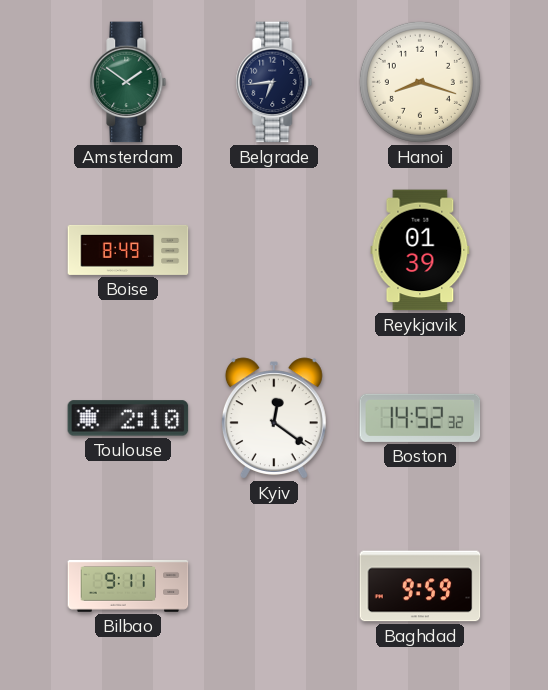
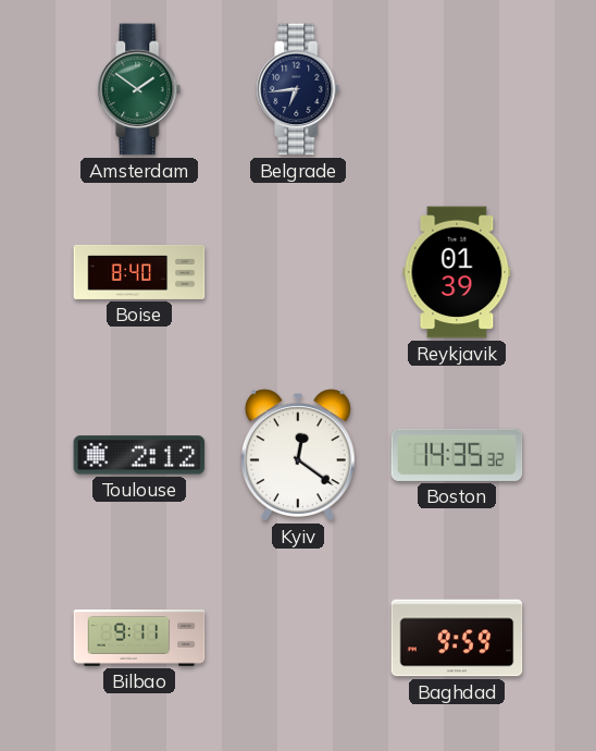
Hanoi: 8:18 -> none
Boise: 8:49 -> 8:40
Toulouse: 2:10 -> 2:12
Boston: 14:52 -> 14:35
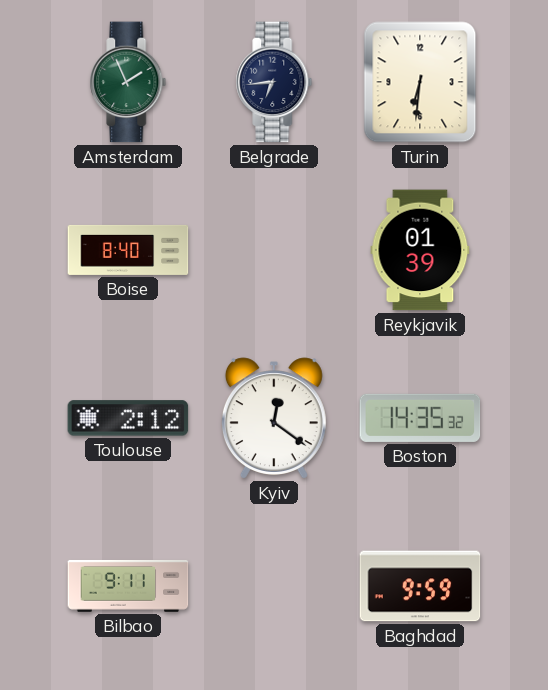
Amsterdam: 1:51 -> 1:56
Turin: none -> 6:31
